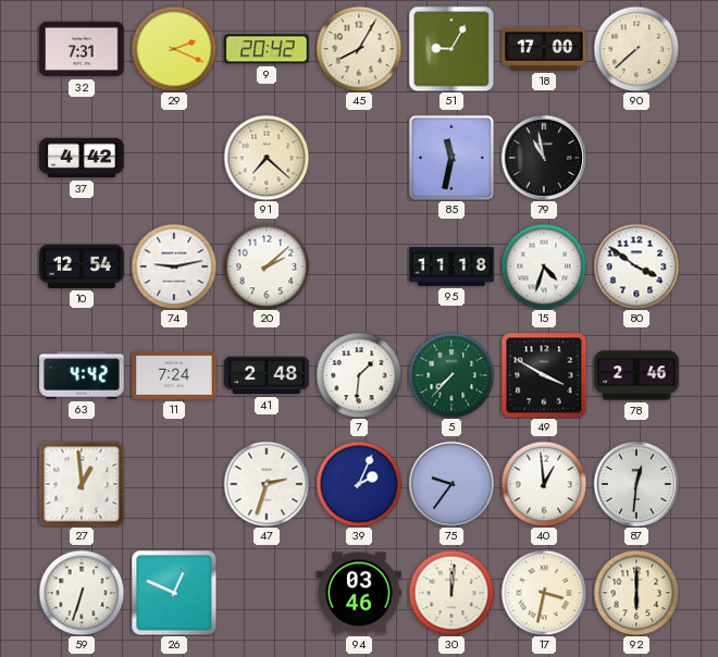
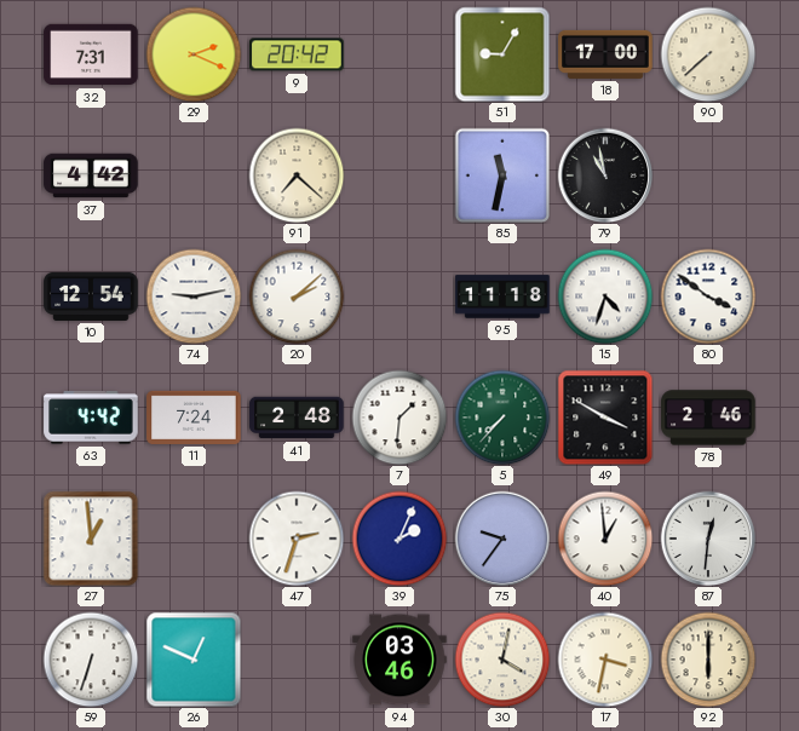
45: 8:05 -> none
30: 12:01 -> 4:02
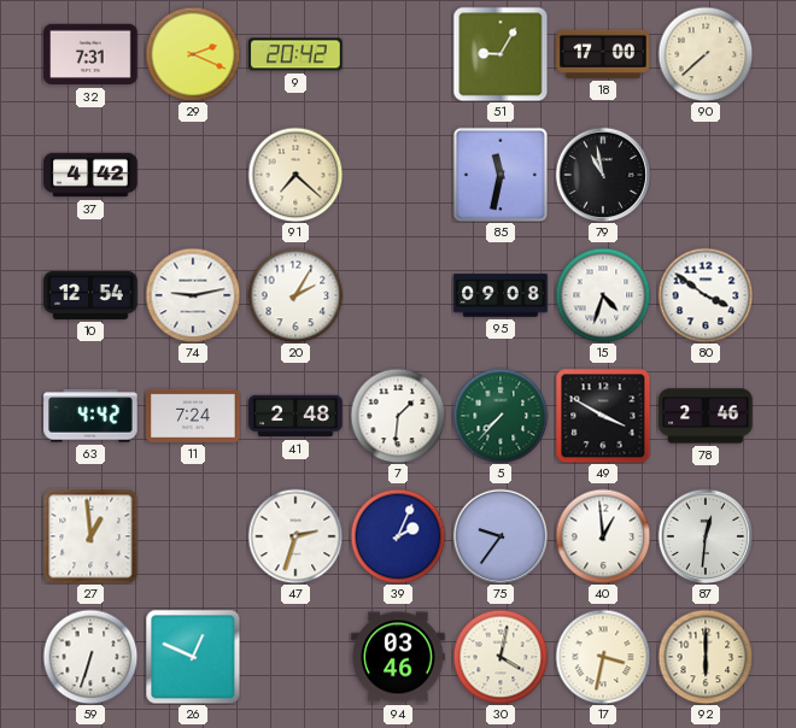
20: 2:08 -> 2:05
95: 11:18 -> 09:08
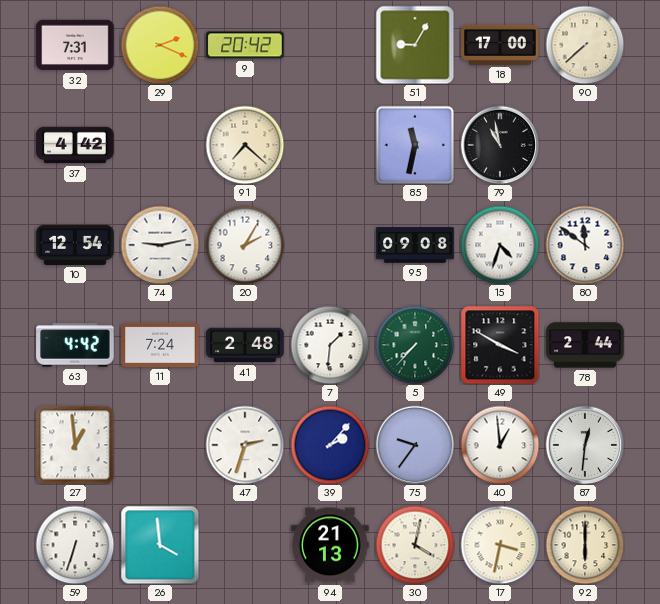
80: 3:51 -> 11:51
78: 2:46 -> 2:44
39: 2:04 -> 2:07
26: 12:49 -> 3:59
94: 03:46 -> 21:13
